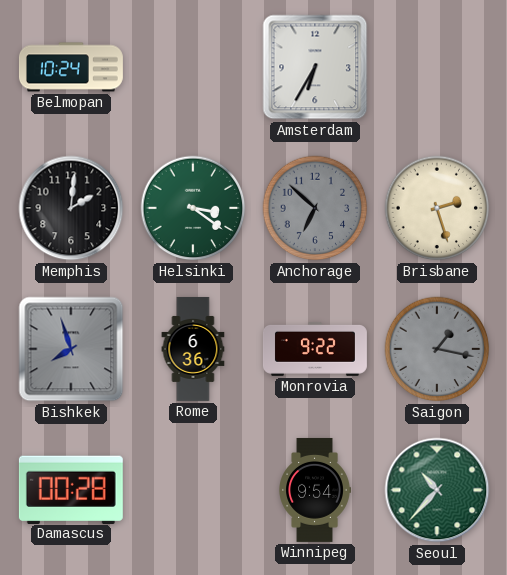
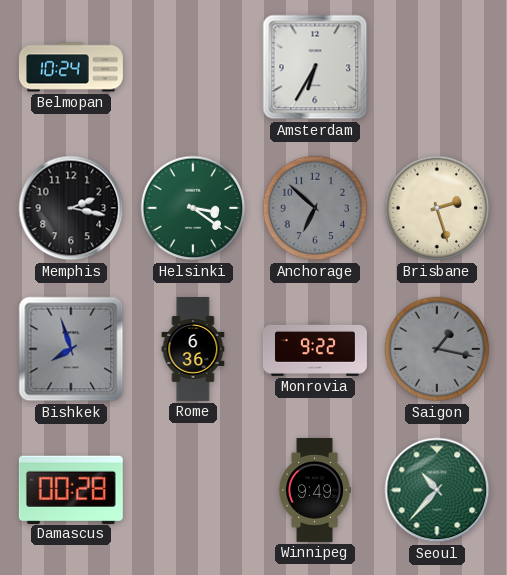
Memphis: 2:01 -> 2:17
Winnipeg: 9:54 -> 9:49
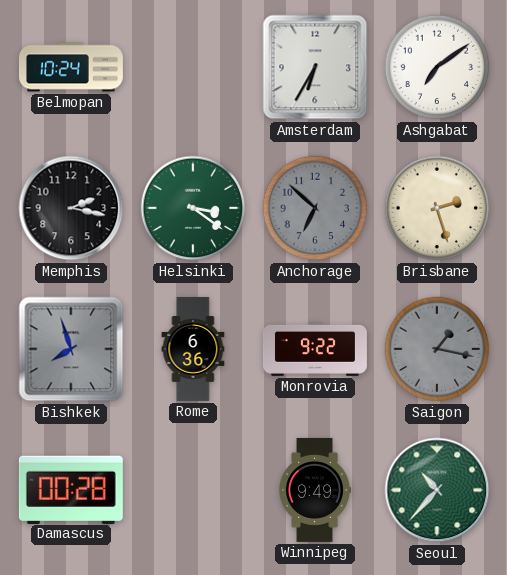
Ashgabat: none -> 7:09
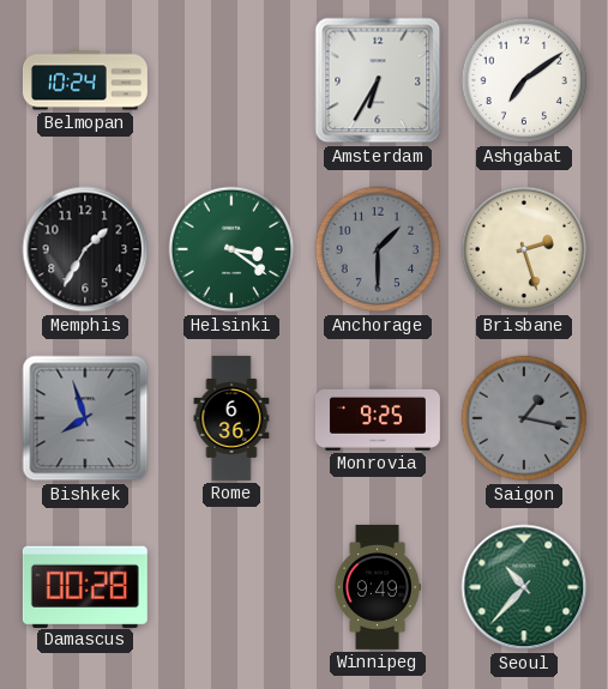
Memphis: 2:17 -> 1:35
Anchorage: 6:52 -> 1:30
Monrovia: 9:22 -> 9:25
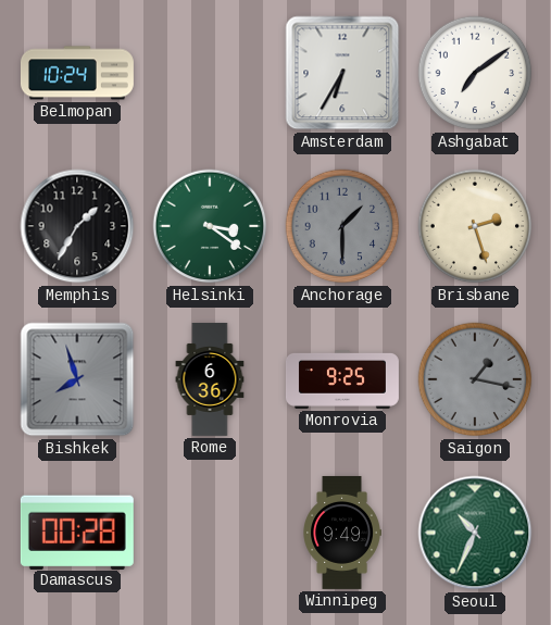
Seoul: 10:37 -> 10:34
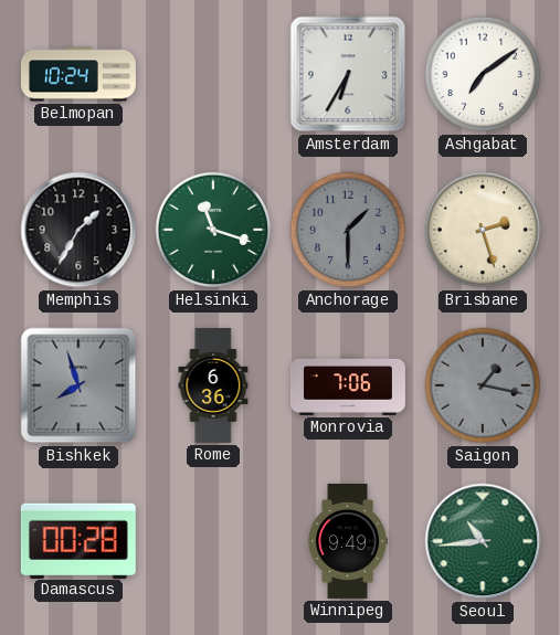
Helsinki: 3:21 -> 11:18
Monrovia: 9:25 -> 7:06
Seoul: 10:34 -> 10:44
